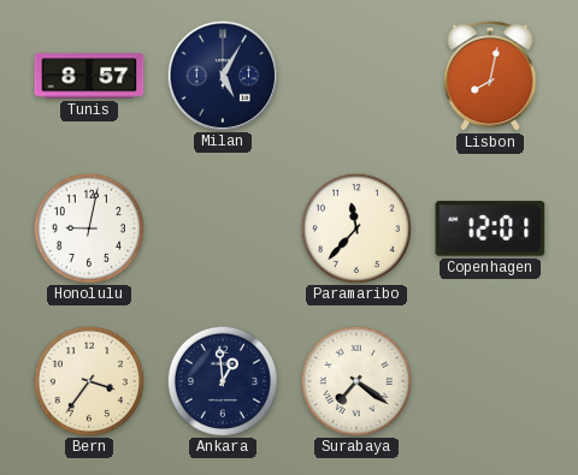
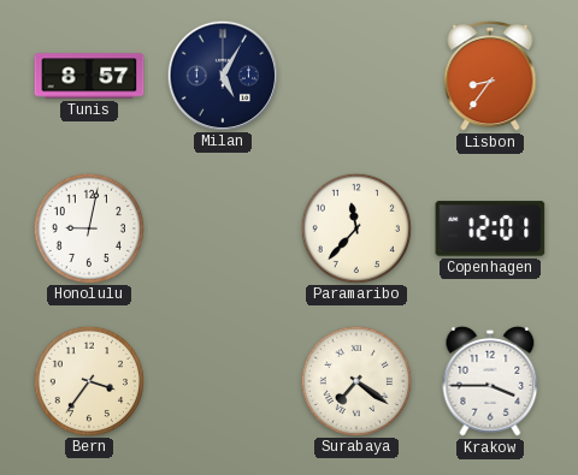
Lisbon: 8:02 -> 8:36
Ankara: 12:59 -> none
Krakow: none -> 3:45
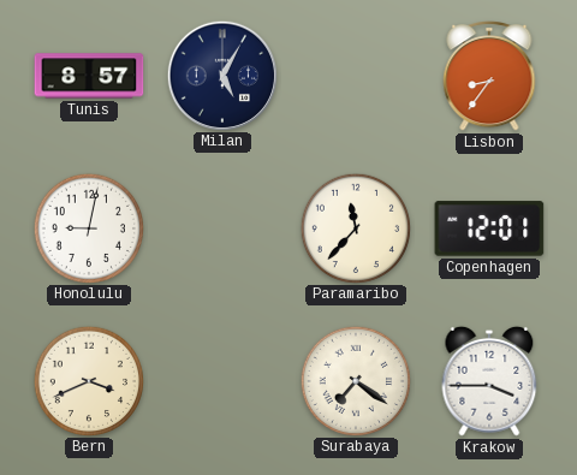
Bern: 3:36 -> 3:41
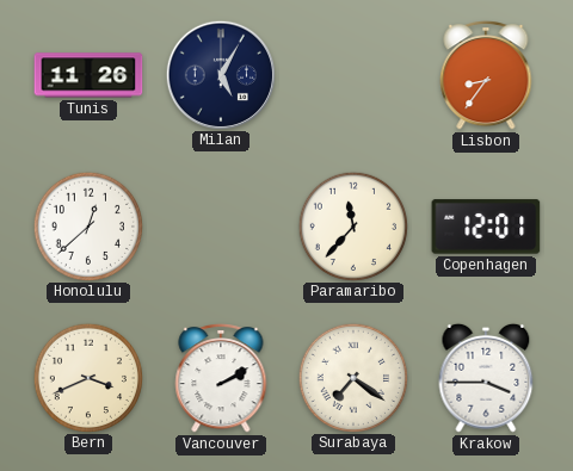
Tunis: 8:57 -> 11:26
Honolulu: 9:02 -> 12:38
Vancouver: none -> 2:10
